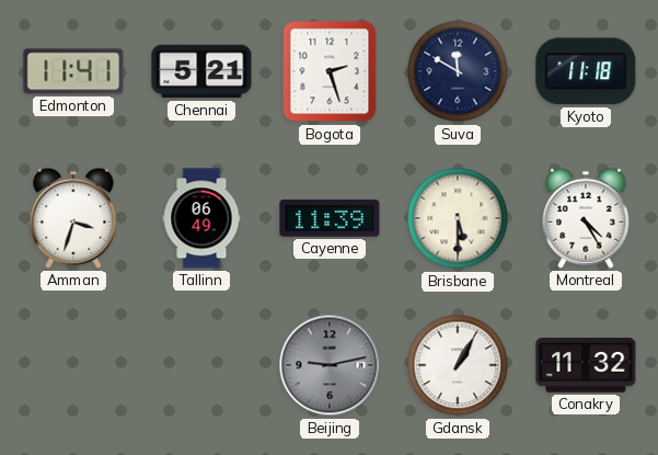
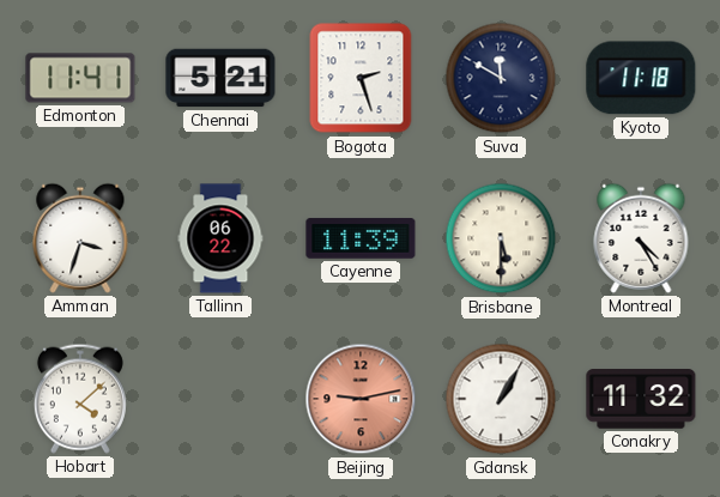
Tallinn: 06:49 -> 06:22
Hobart: none -> 4:08
Beijing dial: grey -> salmon
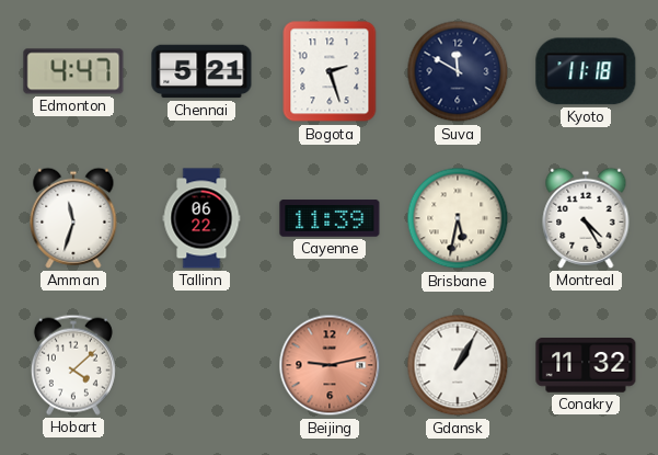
Edmonton: 11:41 -> 4:47
Amman: 3:33 -> 11:33
Brisbane: 5:30 -> 5:32
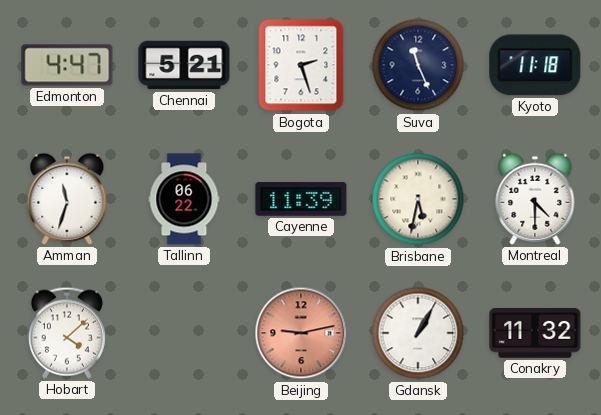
Suva: 11:50 -> 11:26
Montreal: 4:25 -> 4:30
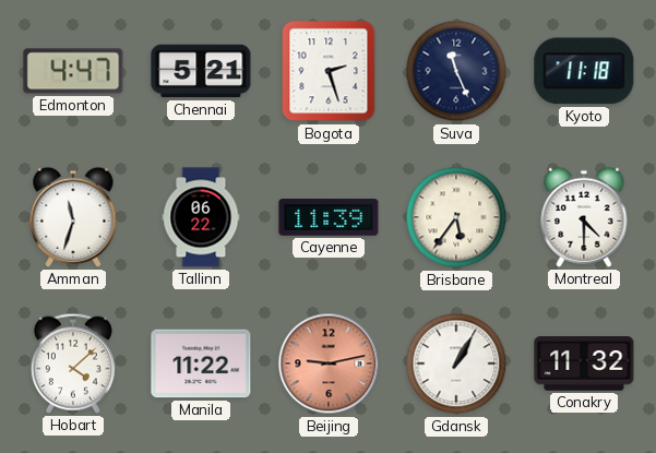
Brisbane: 5:32 -> 5:36
Manila: none -> 11:22
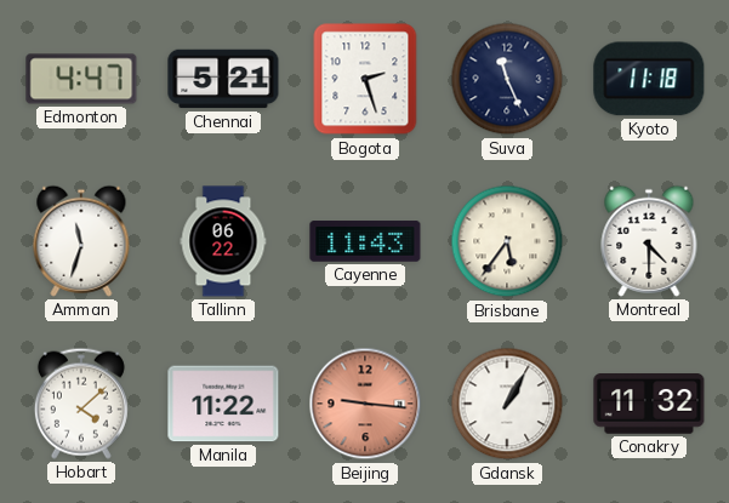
Cayenne: 11:39 -> 11:43
Beijing: 9:13 -> 9:16
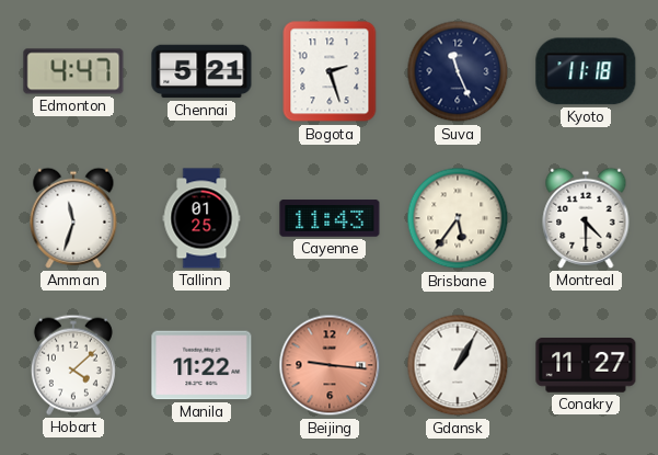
Tallinn: 06:22 -> 01:25
Conakry: 11:32 -> 11:27
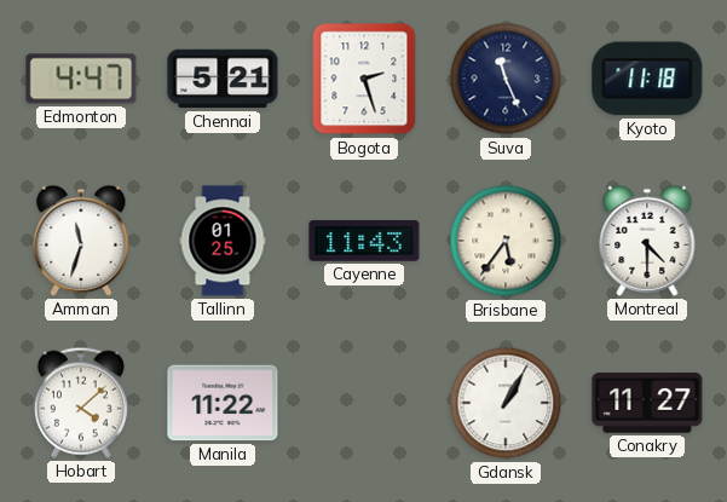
Beijing: 9:16 -> none
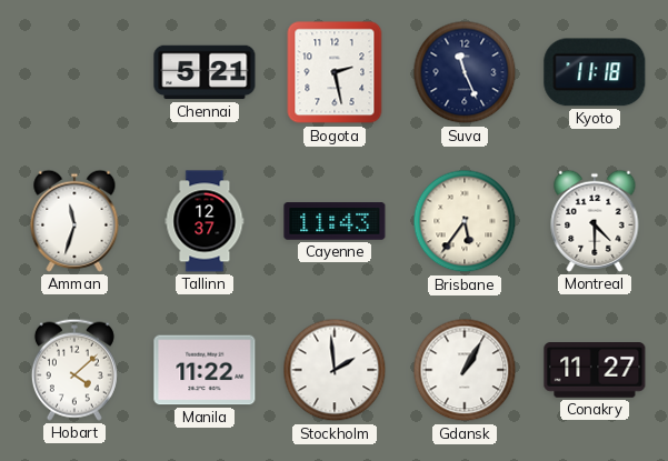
Edmonton: 4:47 -> none
Bogota: 2:27 -> 2:28
Tallinn: 01:25 -> 12:37
Stockholm: none -> 1:59
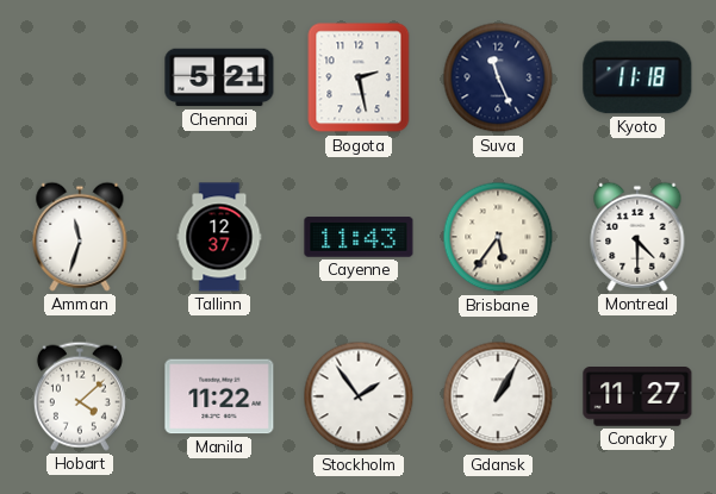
Stockholm: 1:59 -> 1:54
